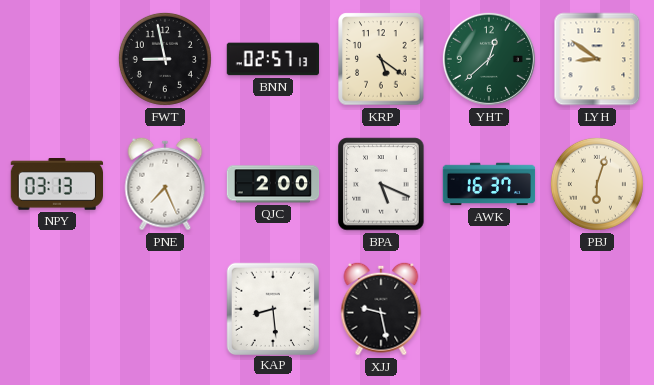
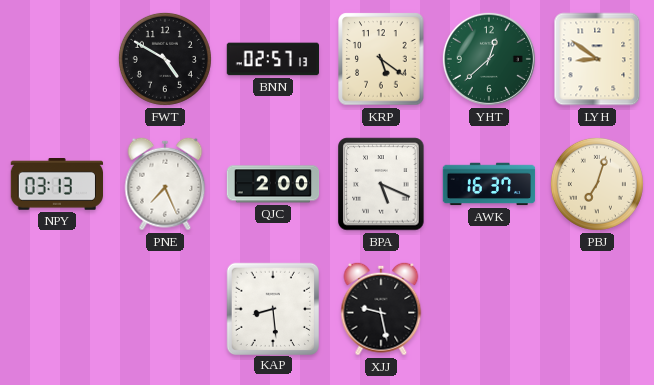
FWT: 8:58 -> 4:50
PBJ: 6:03 -> 7:03
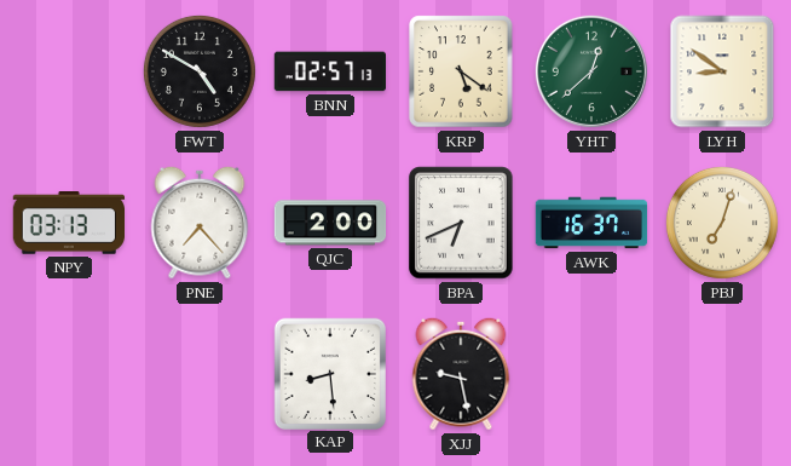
PNE: 7:26 -> 7:23
BPA: 5:19 -> 6:41
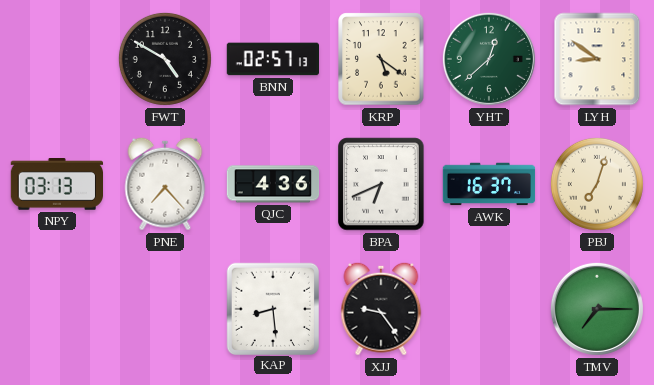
QJC: 2:00 -> 4:36
XJJ: 9:28 -> 9:24
TMV: none -> 7:15
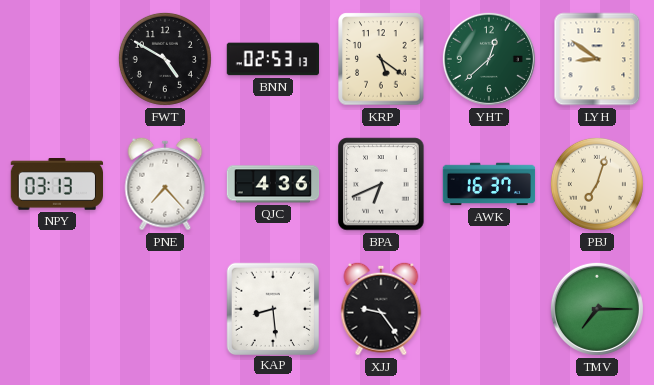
BNN: 02:57 -> 02:53
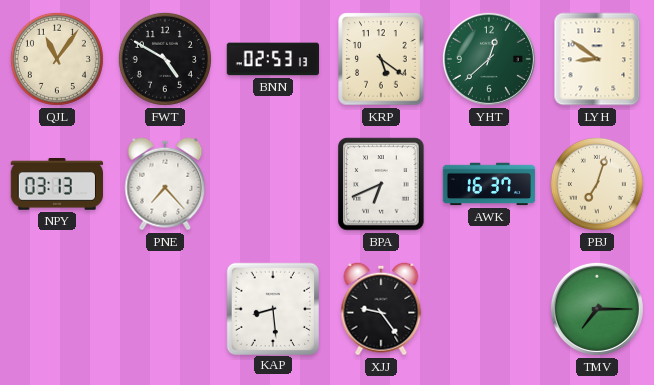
QJL: none -> 11:06
QJC: 4:36 -> none
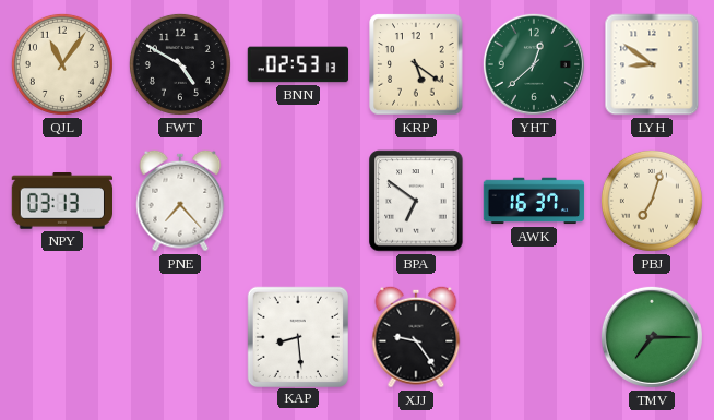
BPA: 6:41 -> 6:51
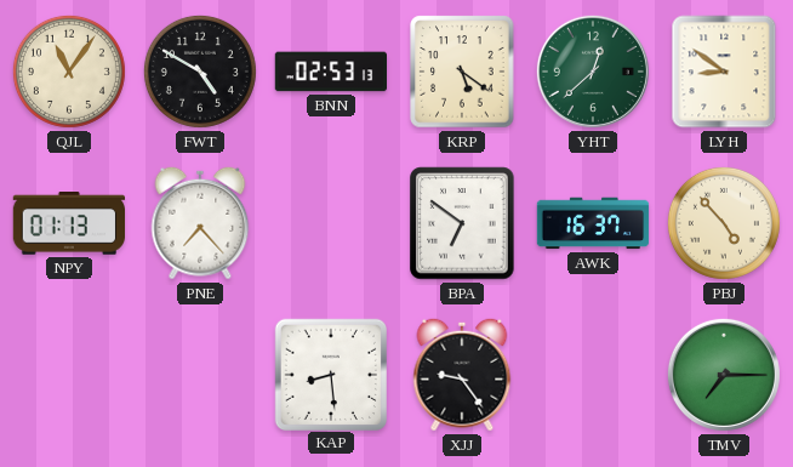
NPY: 03:13 -> 01:13
PBJ: 7:03 -> 4:53
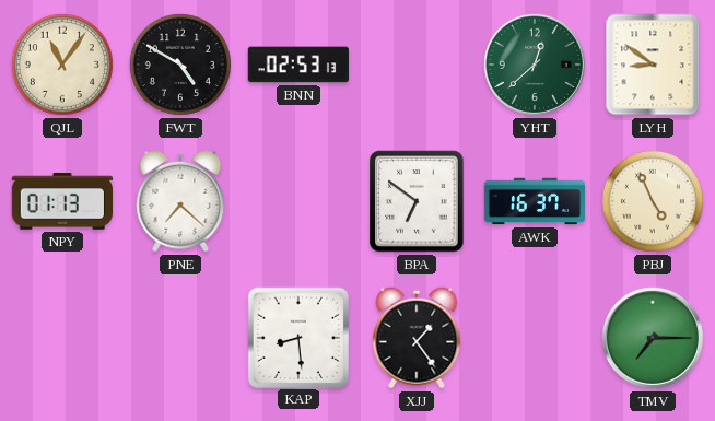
KRP: 5:21 -> none
PNE: 7:23 -> 7:22
PBJ: 4:53 -> 4:56
XJJ: 9:24 -> 1:24
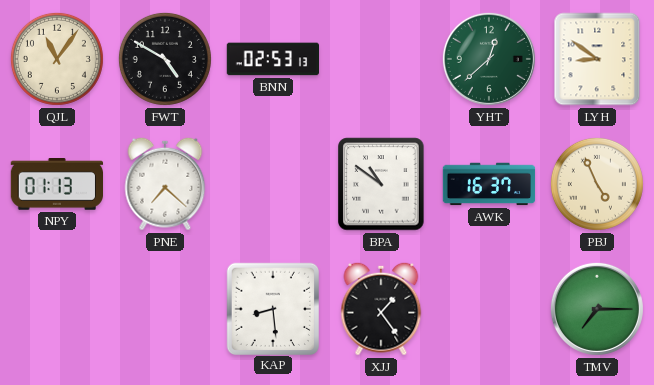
BPA: 6:51 -> 10:51
